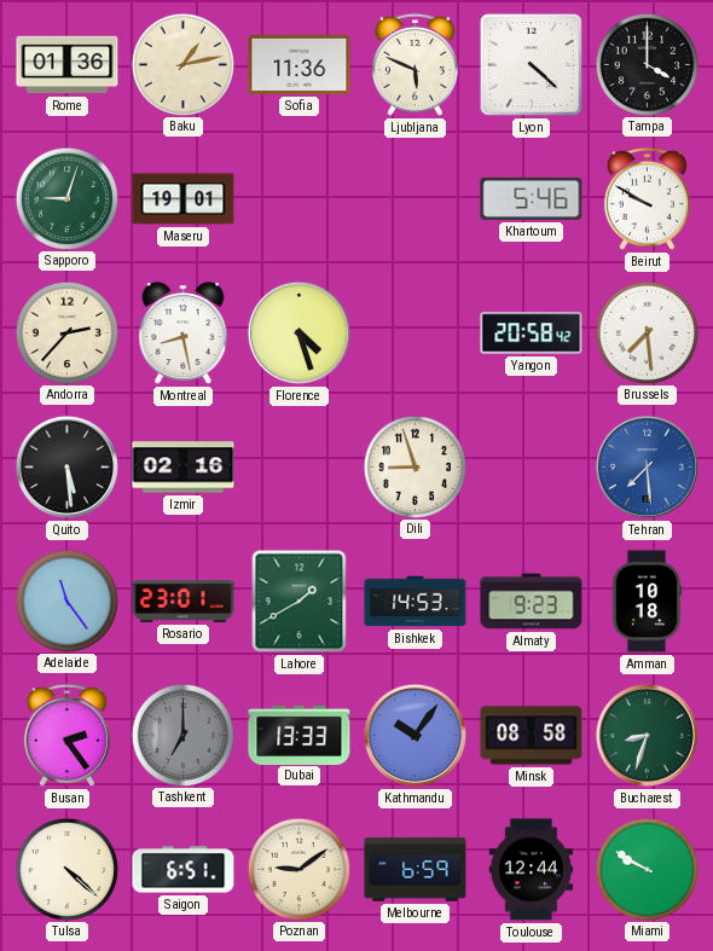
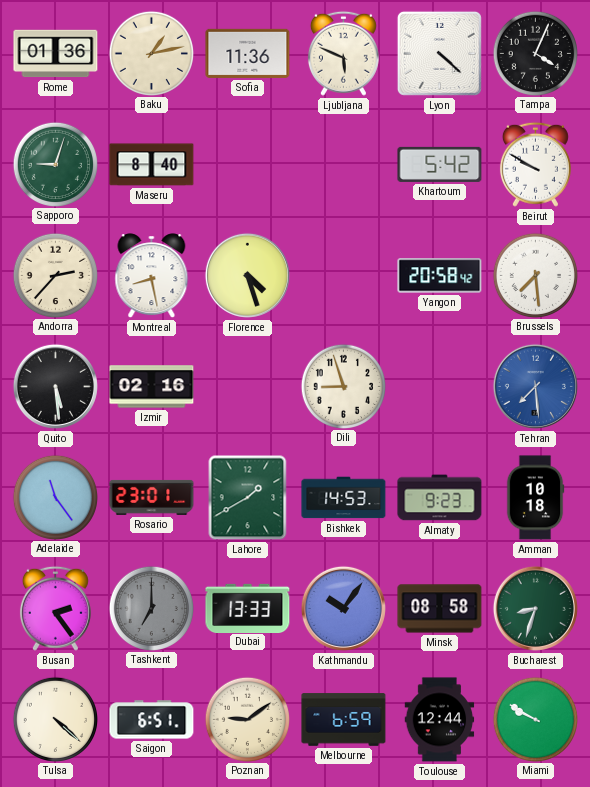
Tampa: 4:00 -> 4:04
Maseru: 19:01 -> 8:40
Khartoum: 5:46 -> 5:42
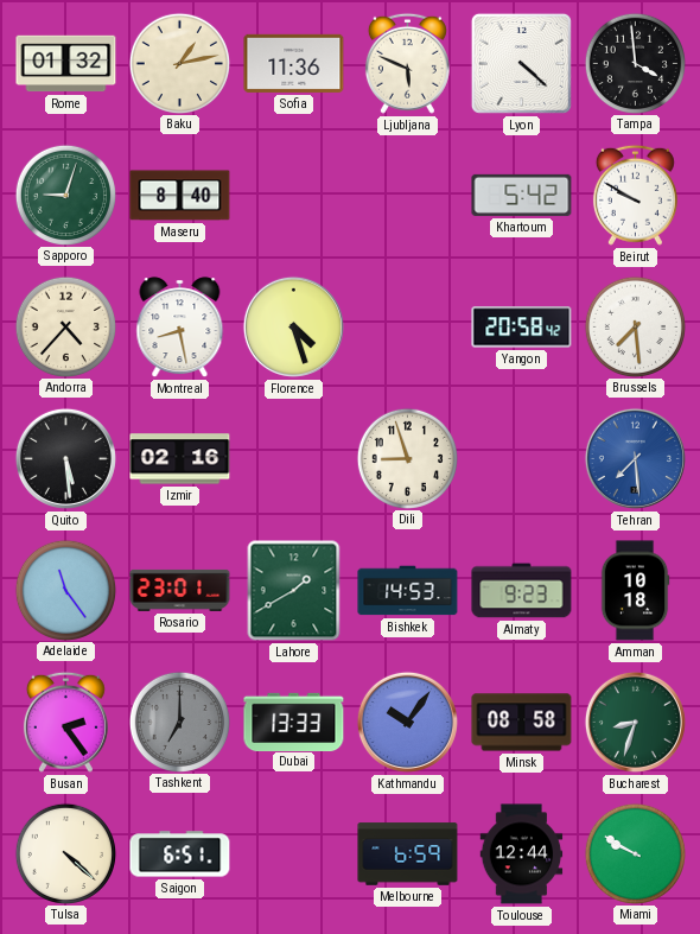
Rome: 01:36 -> 01:32
Tampa: 4:04 -> 3:59
Andorra: 2:37 -> 4:37
Poznan: 9:09 -> none
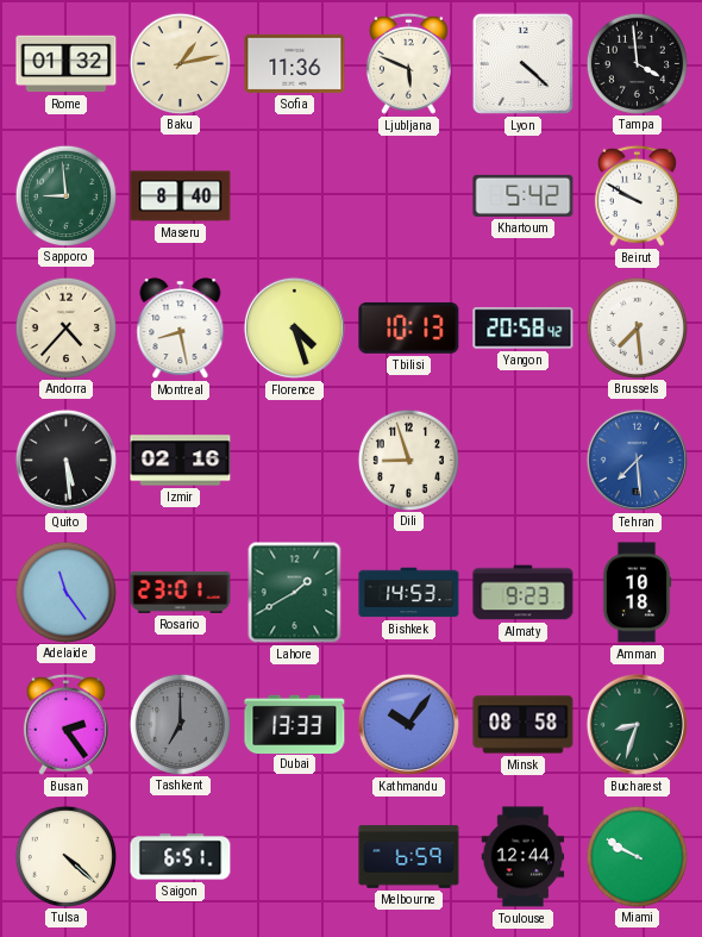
Sapporo: 9:03 -> 8:59
Tbilisi: none -> 10:13
